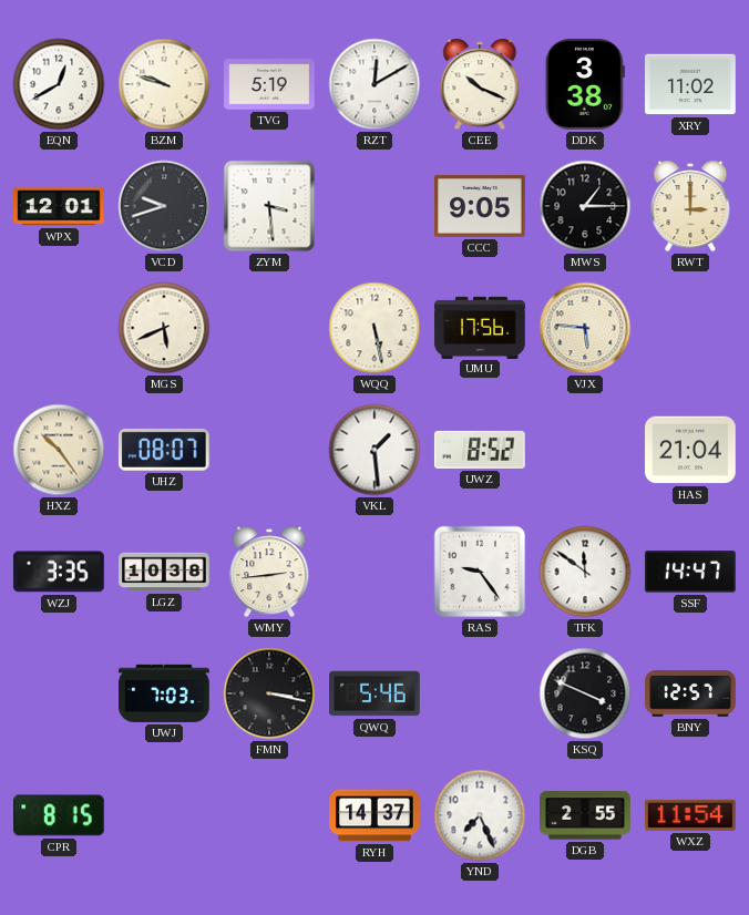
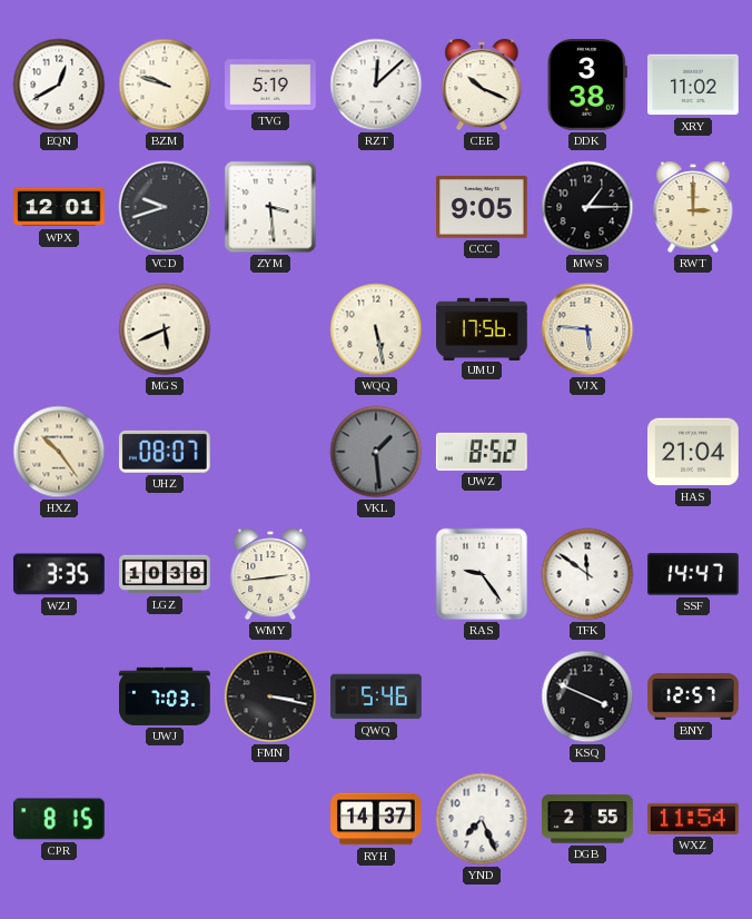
RZT: 12:10 -> 12:08
VKL dial: white -> grey
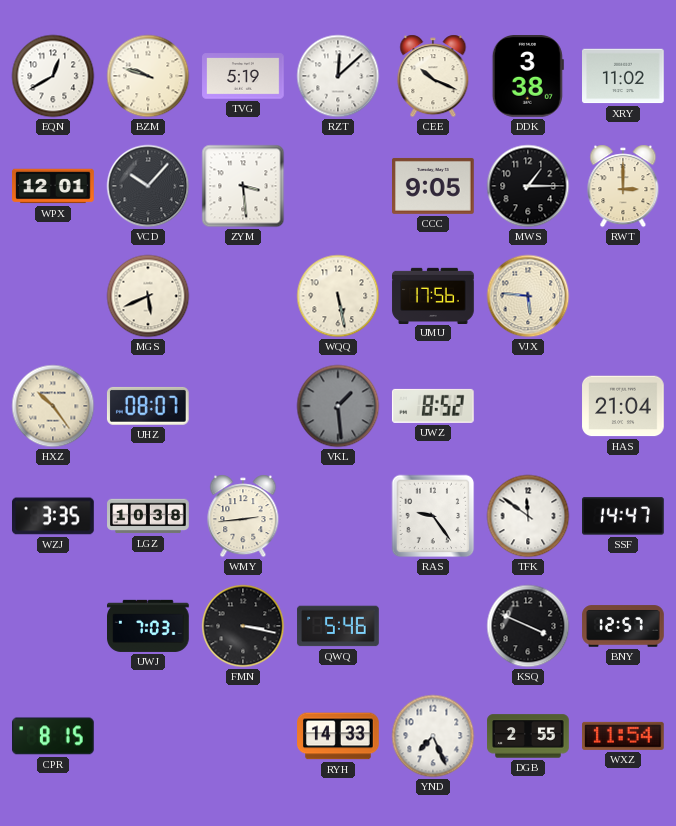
VCD: 9:42 -> 10:07
RYH: 14:37 -> 14:33
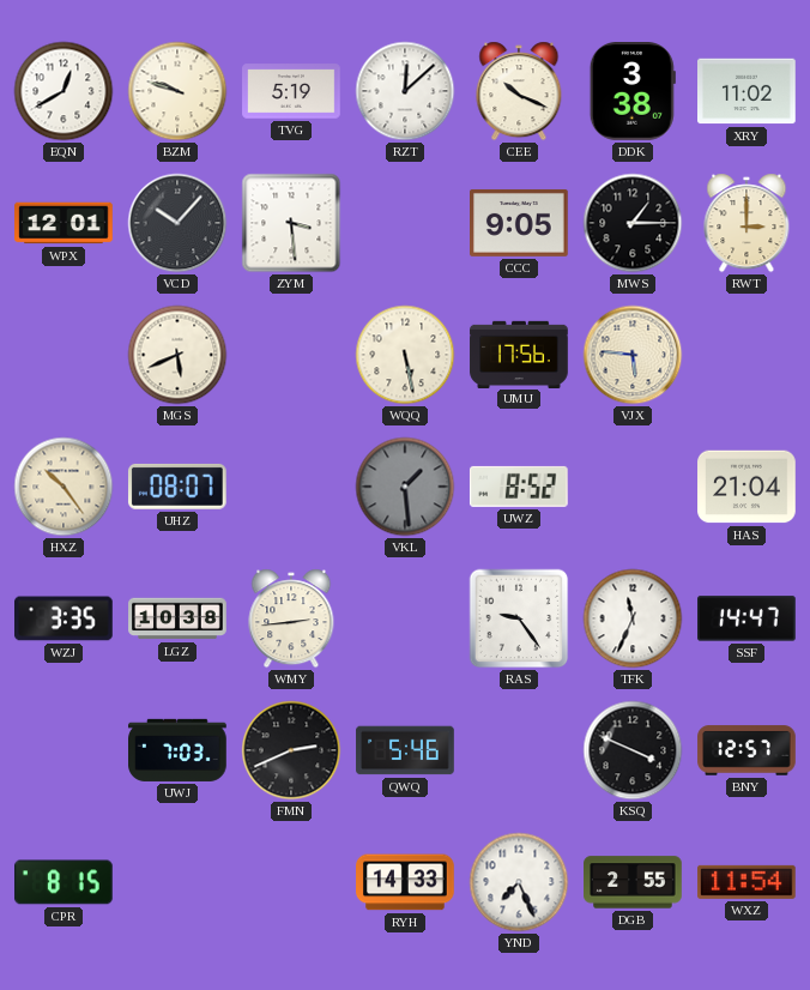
TFK: 11:51 -> 11:34
FMN: 3:17 -> 2:41
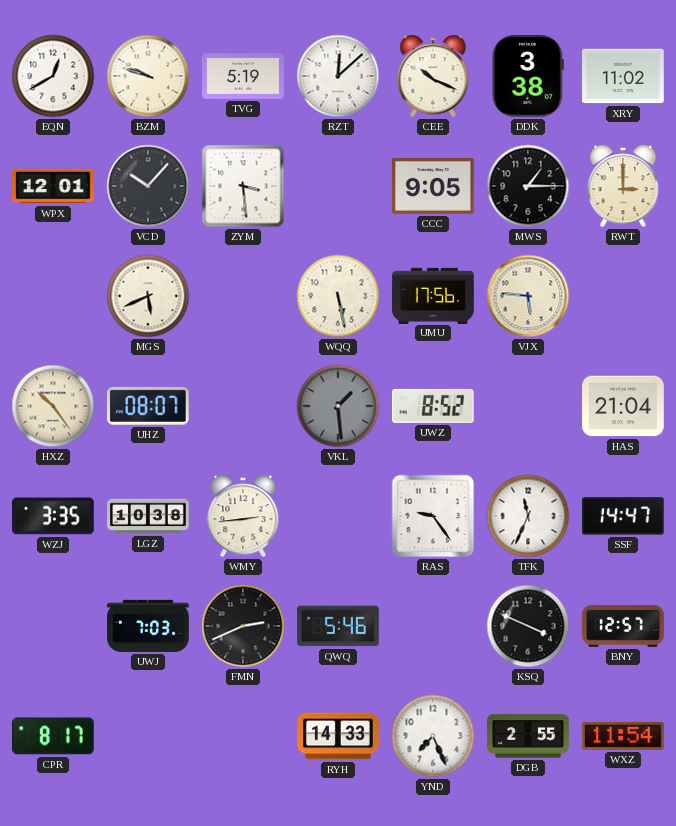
CPR: 8:15 -> 8:17
